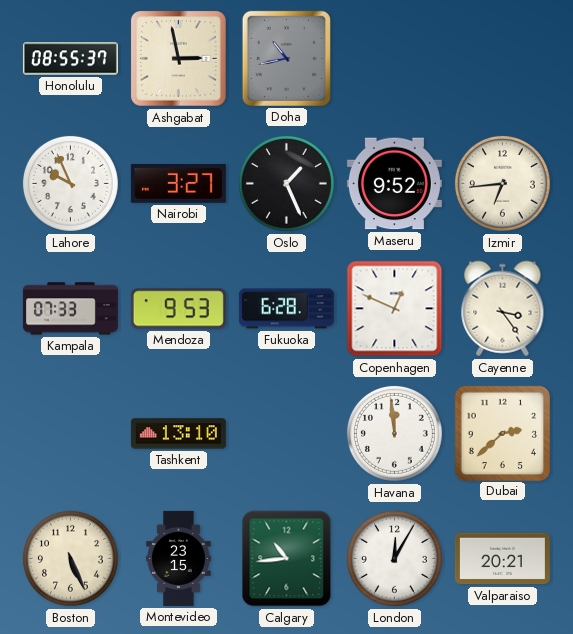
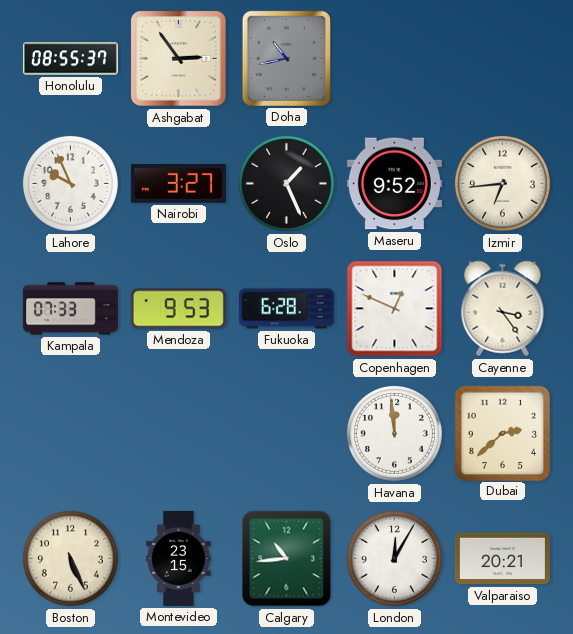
Ashgabat: 2:58 -> 2:54
Tashkent: 13:10 -> none
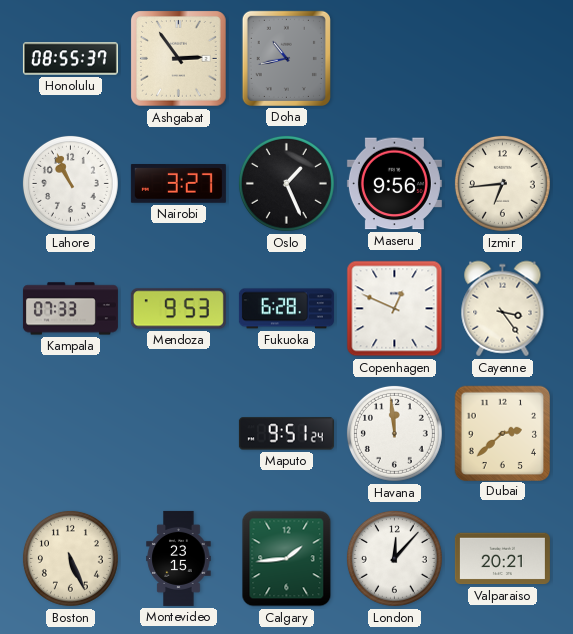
Lahore: 9:56 -> 10:56
Maseru: 9:52 -> 9:56
Maputo: none -> 9:51
Calgary: 10:44 -> 1:44
London: 12:05 -> 12:07
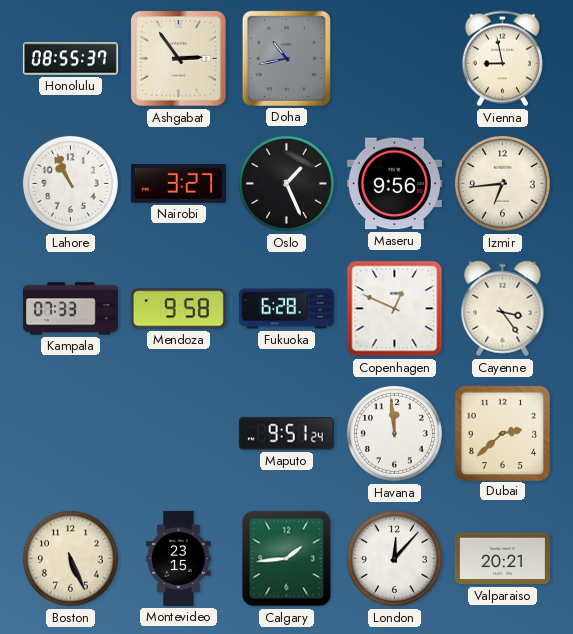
Vienna: none -> 8:58
Mendoza: 9:53 -> 9:58
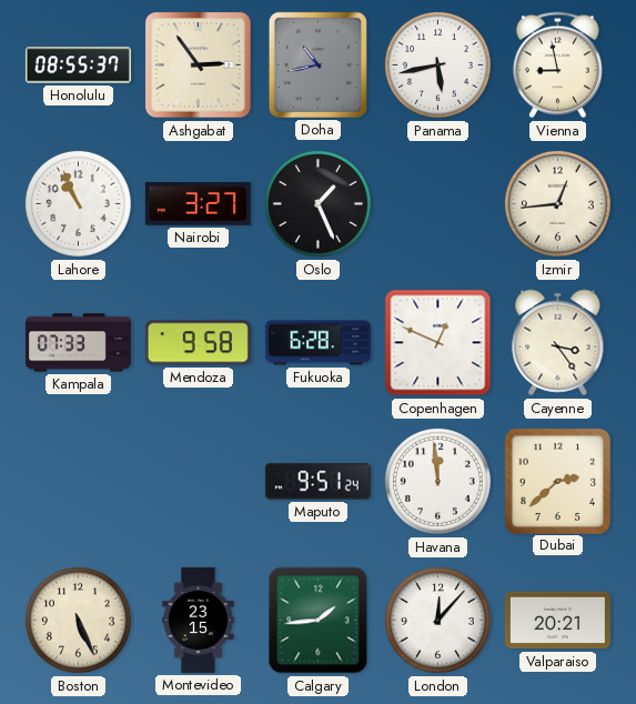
Panama: none -> 5:43
Maseru: 9:56 -> none
Izmir: 6:44 -> 12:44
